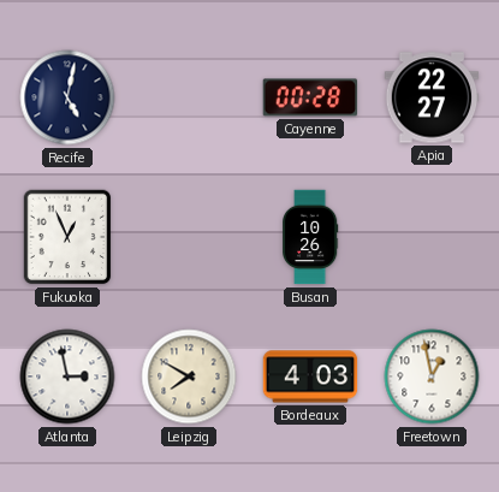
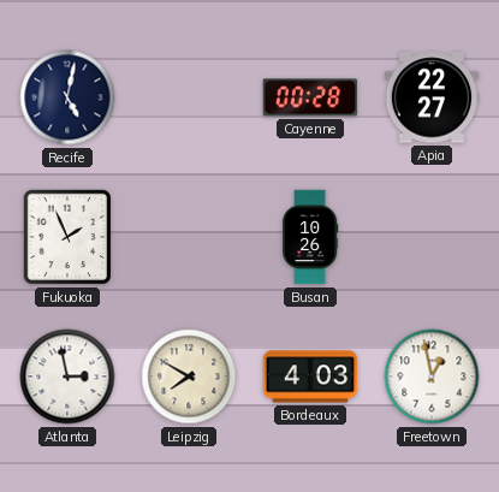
Fukuoka: 12:56 -> 1:56
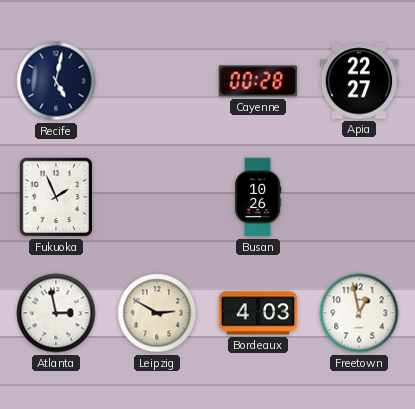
Leipzig: 7:50 -> 2:50
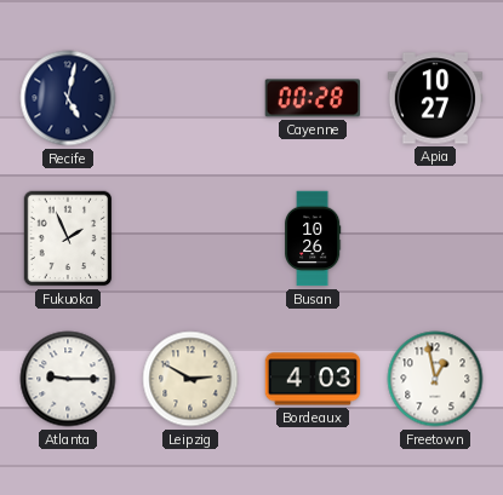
Apia: 22:27 -> 10:27
Atlanta: 2:58 -> 9:15
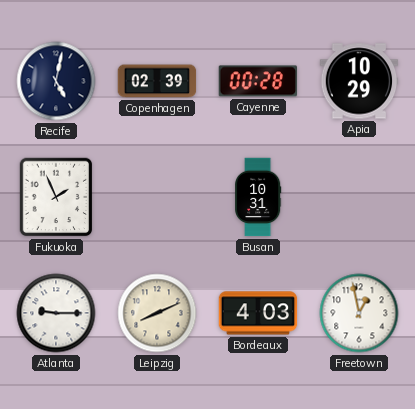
Copenhagen: none -> 02:39
Apia: 10:27 -> 10:29
Busan: 10:26 -> 10:31
Leipzig: 2:50 -> 8:11
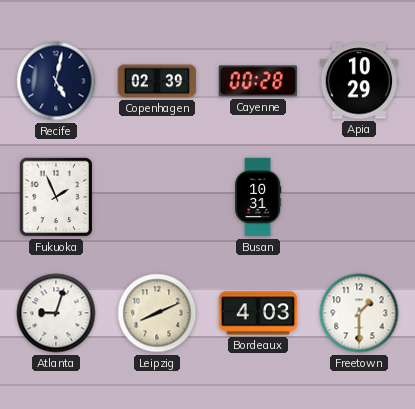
Atlanta: 9:15 -> 9:03
Freetown: 12:58 -> 1:30
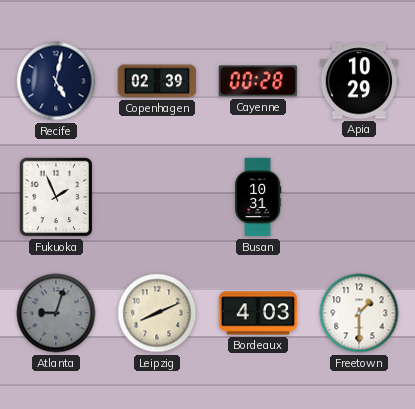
Atlanta dial: white -> grey
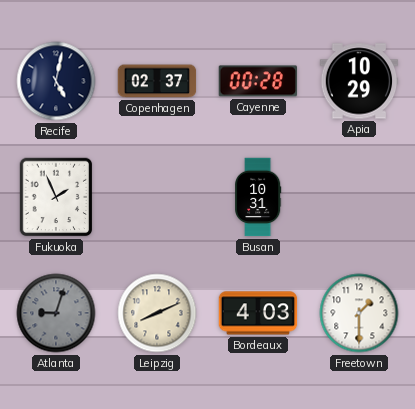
Copenhagen: 02:39 -> 02:37
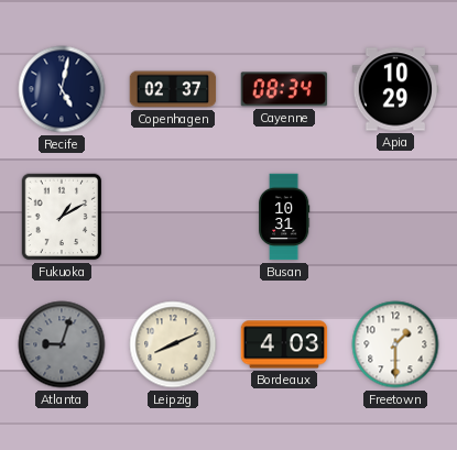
Cayenne: 00:28 -> 08:34
Fukuoka: 1:56 -> 1:10
